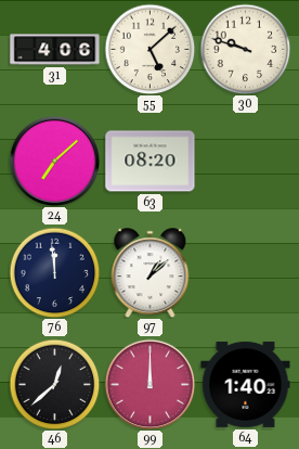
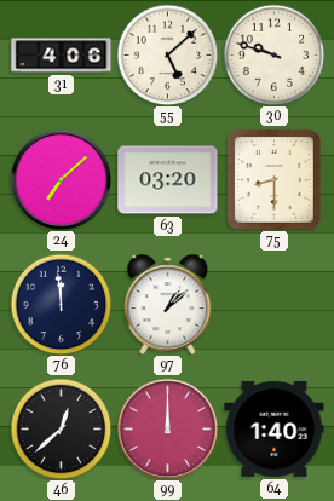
63: 08:20 -> 03:20
75: none -> 8:30
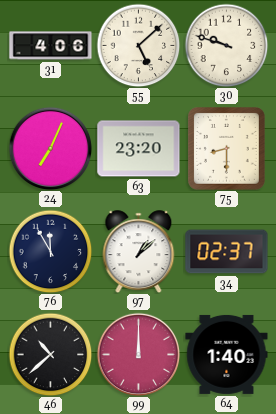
24: 7:08 -> 7:04
63: 03:20 -> 23:20
76: 11:59 -> 11:55
34: none -> 02:37
46: 12:38 -> 10:38
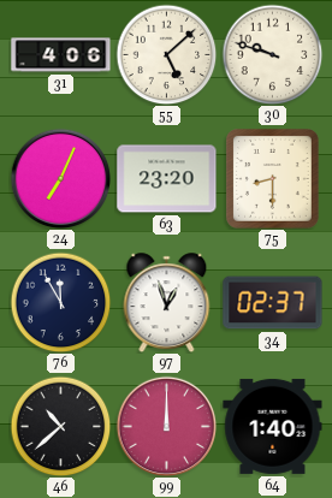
97: 1:08 -> 12:57
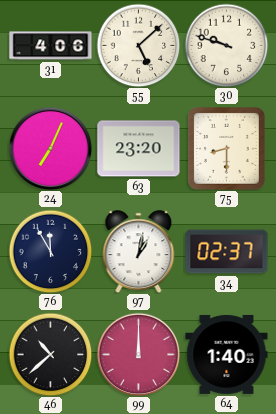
97: 12:57 -> 1:02
